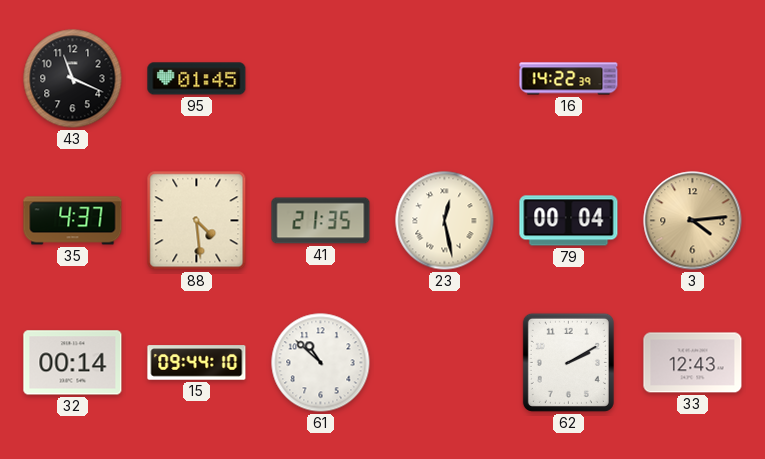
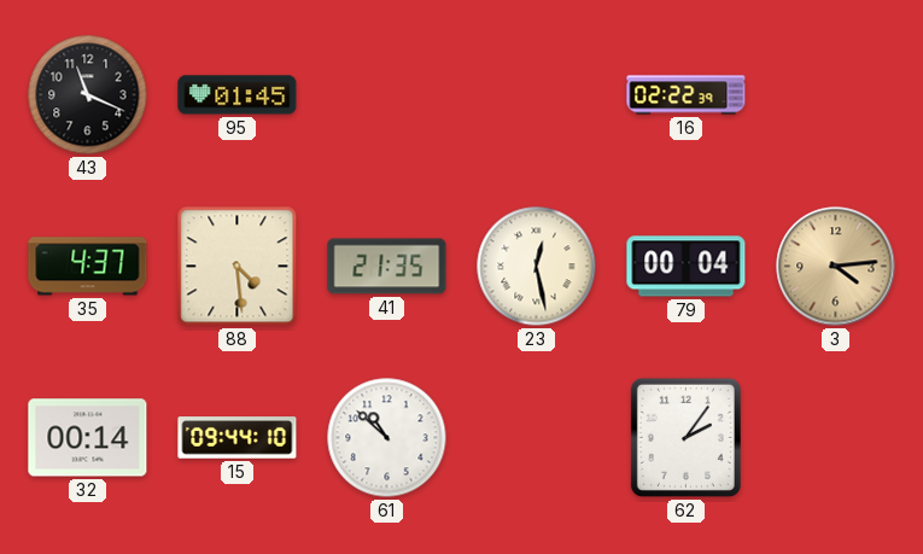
16: 14:22 -> 02:22
62: 2:10 -> 2:06
33: 12:43 -> none
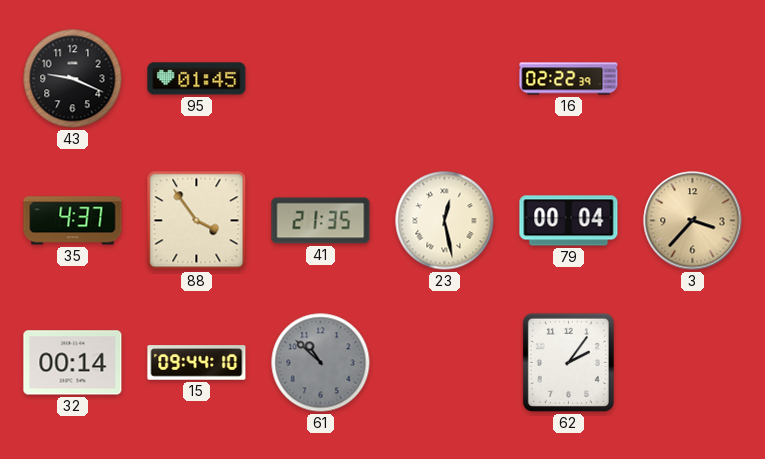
43: 11:19 -> 9:19
88: 4:29 -> 3:54
3: 4:14 -> 3:37
61 dial: white -> grey
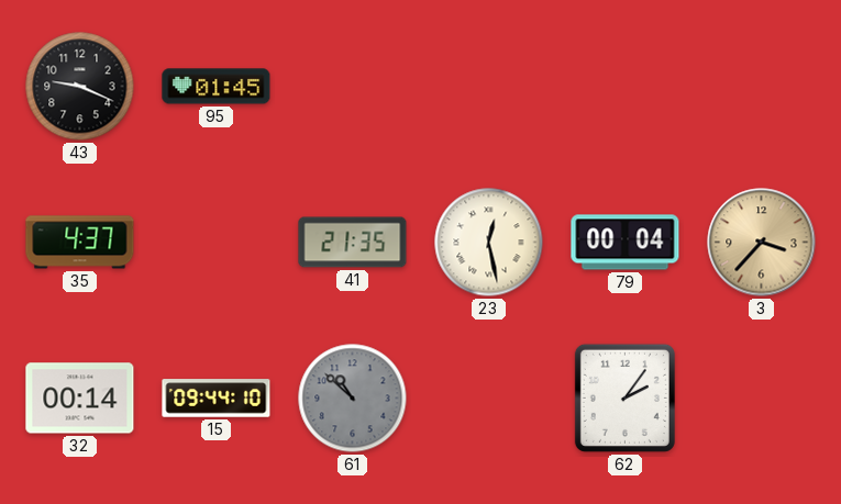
16: 02:22 -> none
88: 3:54 -> none
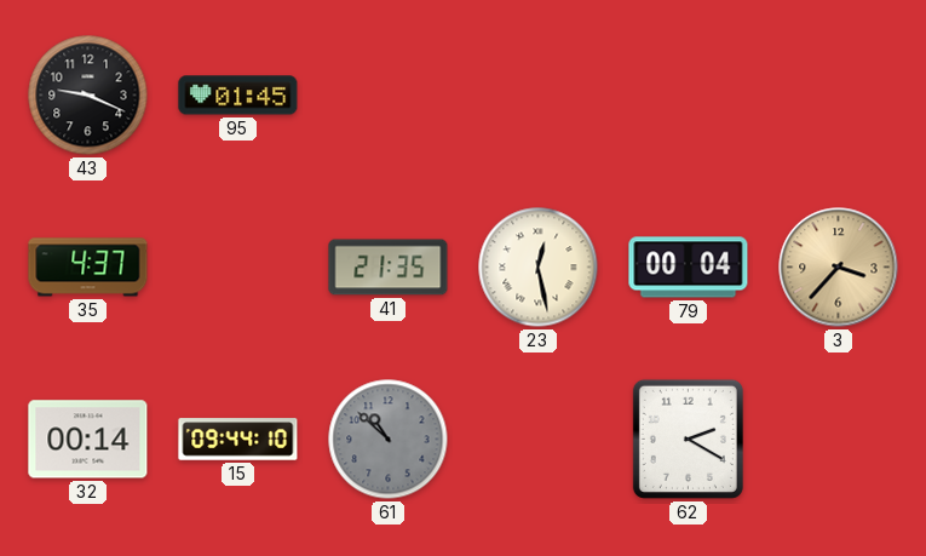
62: 2:06 -> 2:20
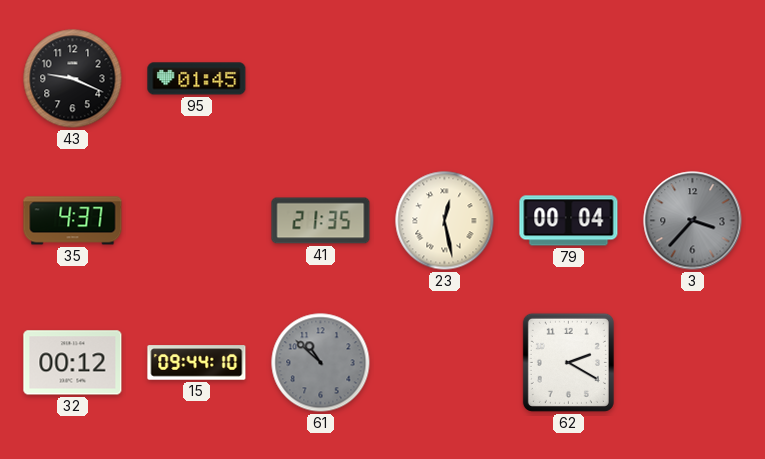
3 dial: champagne -> grey
32: 00:14 -> 00:12
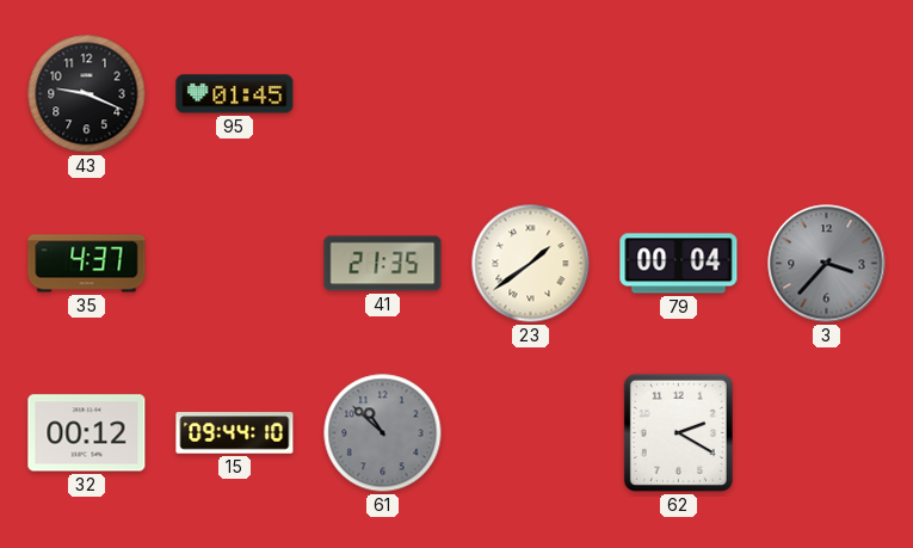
23: 12:28 -> 1:39
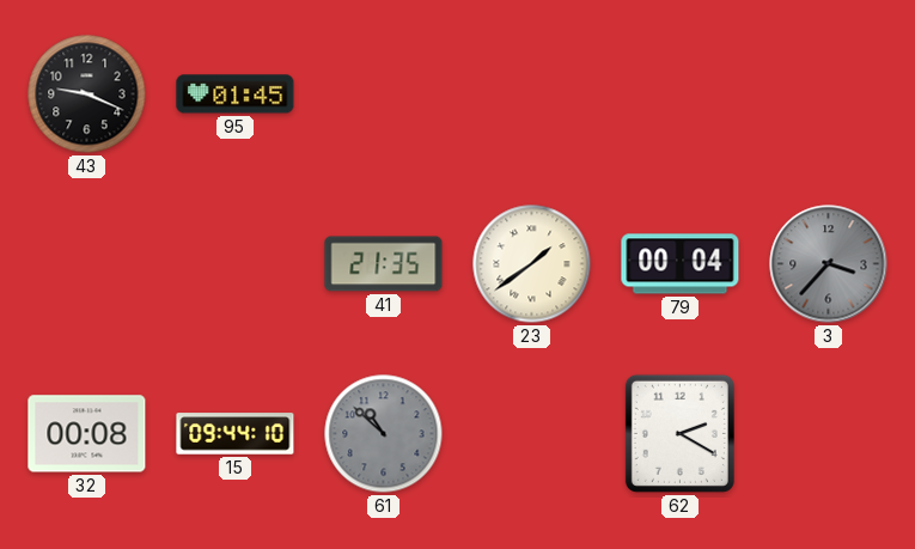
35: 4:37 -> none
32: 00:12 -> 00:08
